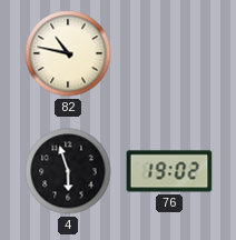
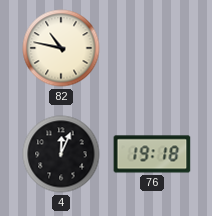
4: 5:57 -> 12:04
76: 19:02 -> 19:18
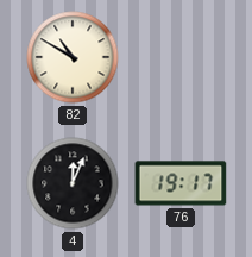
82: 10:47 -> 10:50
76: 19:18 -> 19:17
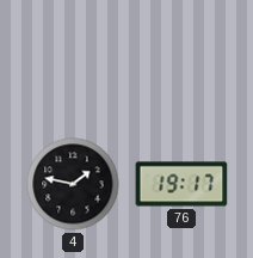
82: 10:50 -> none
4: 12:04 -> 1:47
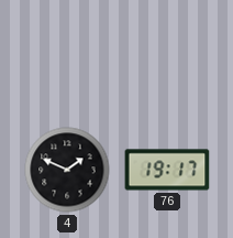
4: 1:47 -> 1:49
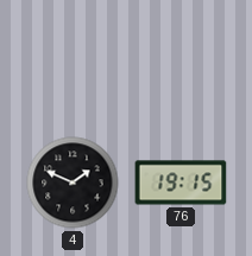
76: 19:17 -> 19:15
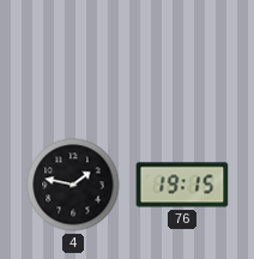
4: 1:49 -> 1:47
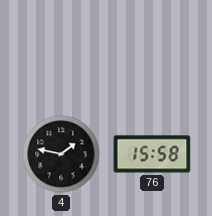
76: 19:15 -> 15:58
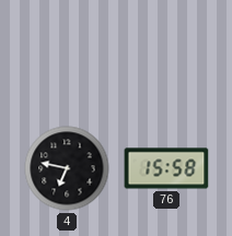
4: 1:47 -> 6:47
